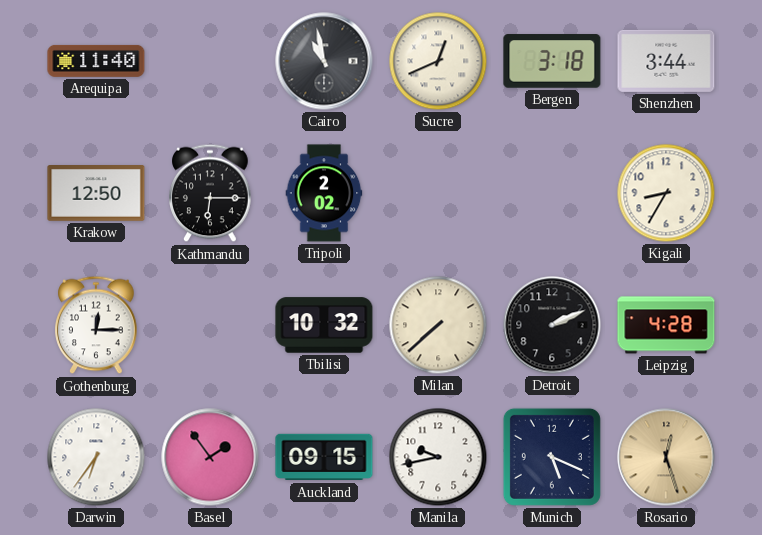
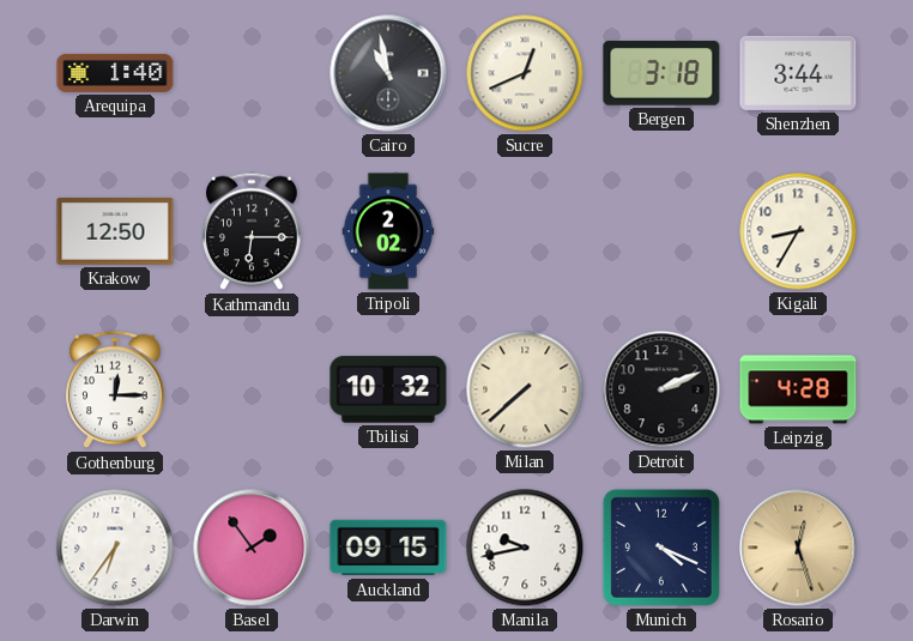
Arequipa: 11:40 -> 1:40
Munich: 5:19 -> 4:19
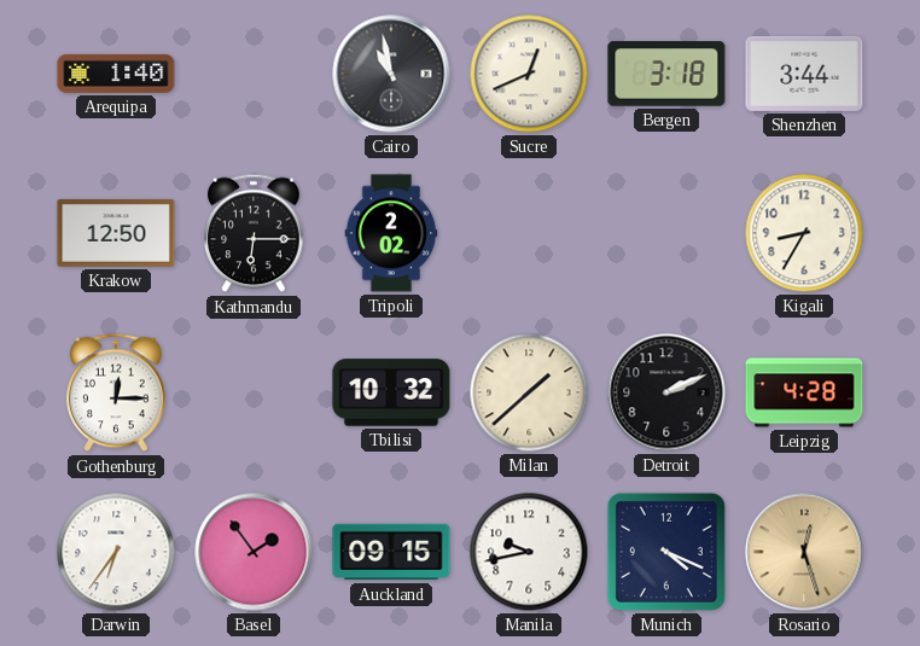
Milan: 7:38 -> 1:38
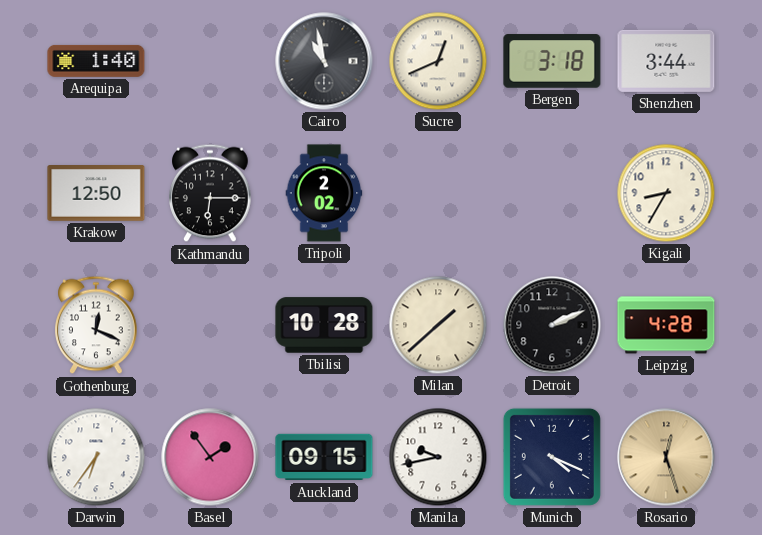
Gothenburg: 12:15 -> 12:19
Tbilisi: 10:32 -> 10:28
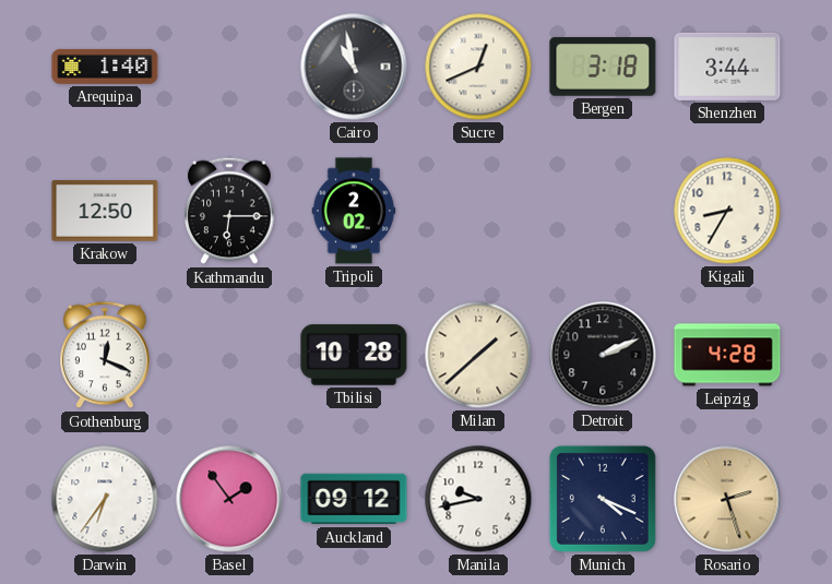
Auckland: 09:15 -> 09:12
Rosario: 12:27 -> 2:27
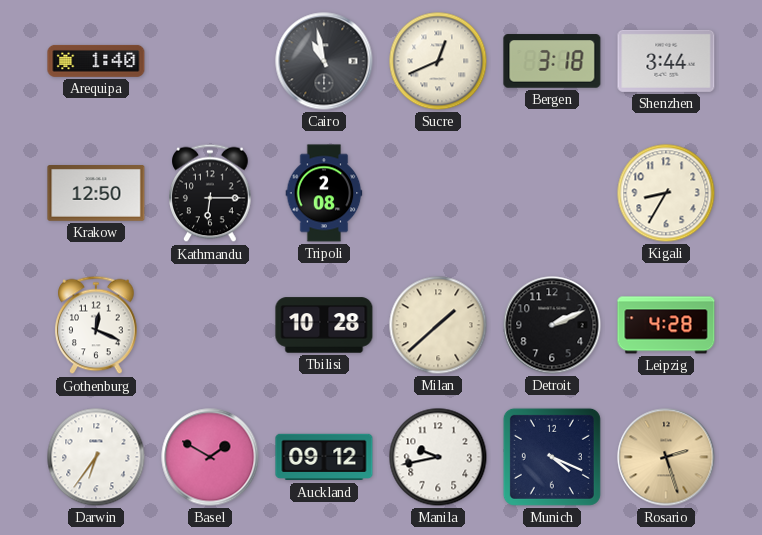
Tripoli: 2:02 -> 2:08
Basel: 1:54 -> 1:50
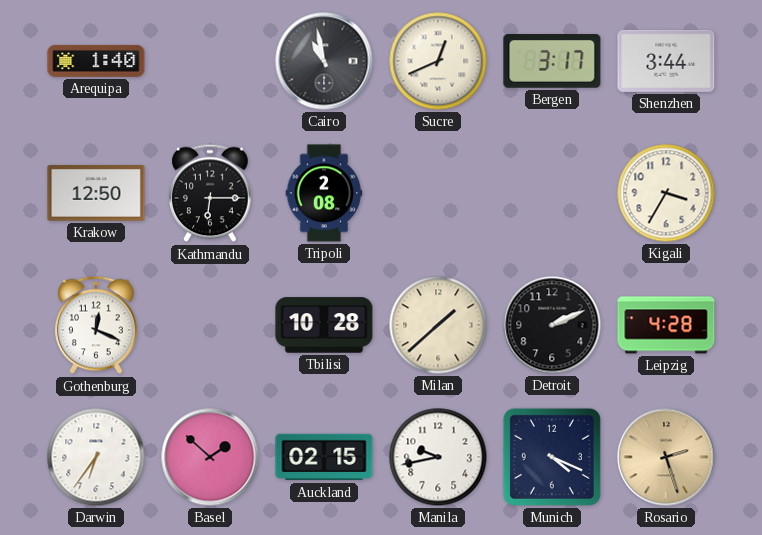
Bergen: 3:18 -> 3:17
Kigali: 8:35 -> 3:35
Basel: 1:50 -> 1:52
Auckland: 09:12 -> 02:15
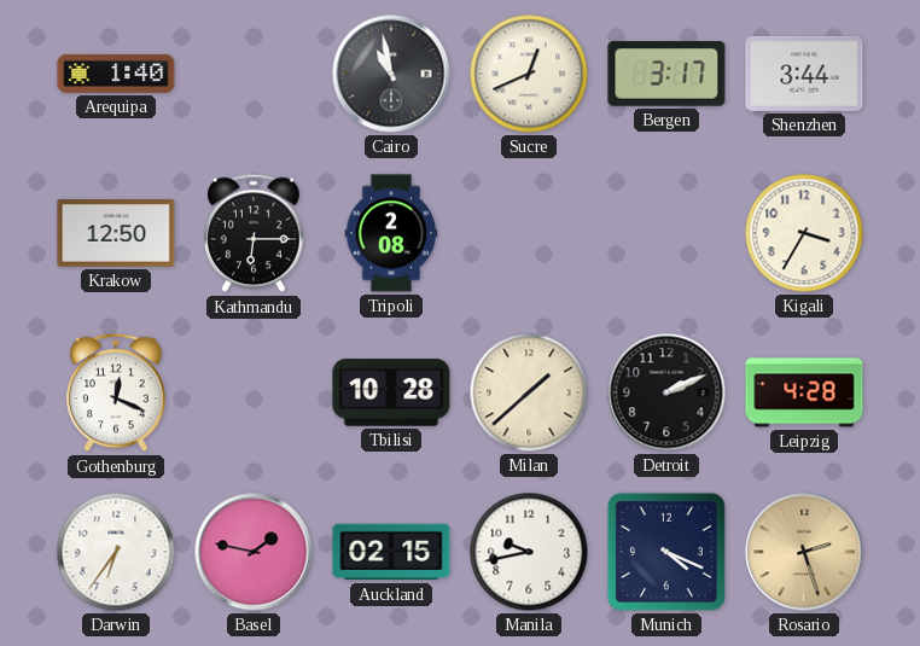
Basel: 1:52 -> 1:47
